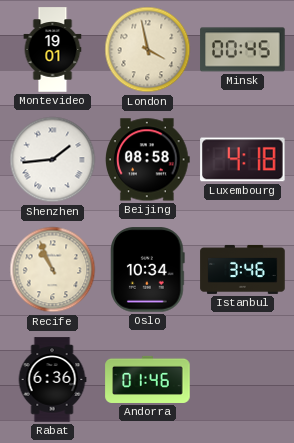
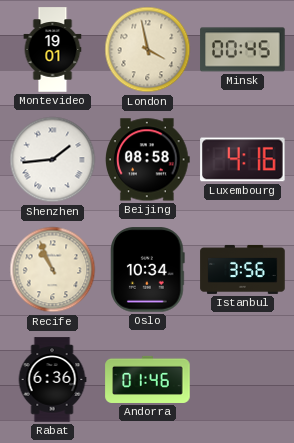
Luxembourg: 4:18 -> 4:16
Istanbul: 3:46 -> 3:56
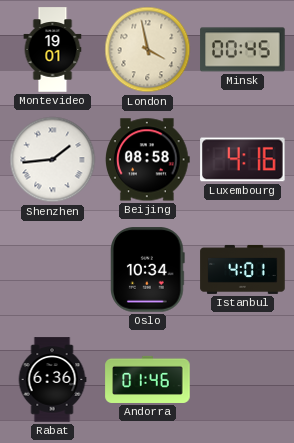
Recife: 10:56 -> none
Istanbul: 3:56 -> 4:01
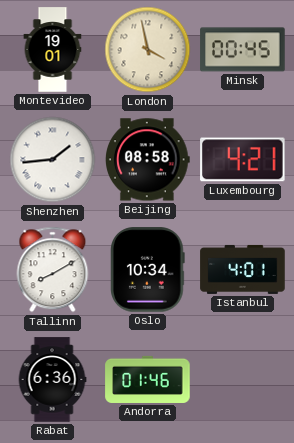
Luxembourg: 4:16 -> 4:21
Tallinn: none -> 8:10
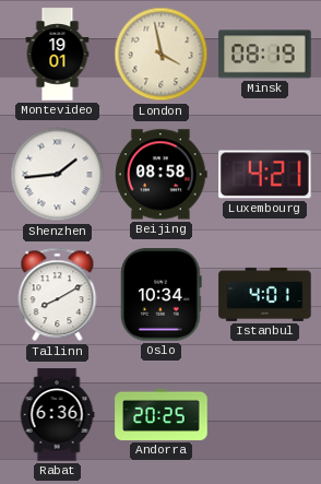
Minsk: 00:45 -> 08:19
Andorra: 01:46 -> 20:25
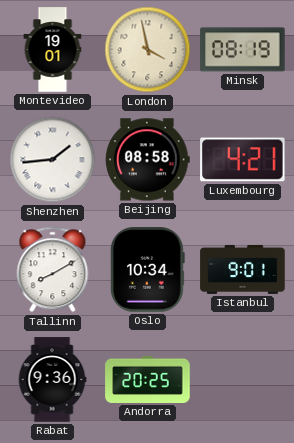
Istanbul: 4:01 -> 9:01
Rabat: 6:36 -> 9:36
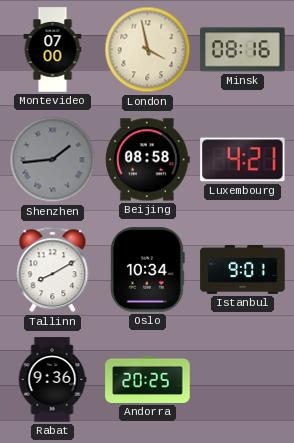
Montevideo: 19:01 -> 07:00
Minsk: 08:19 -> 08:16
Shenzhen dial: white -> grey
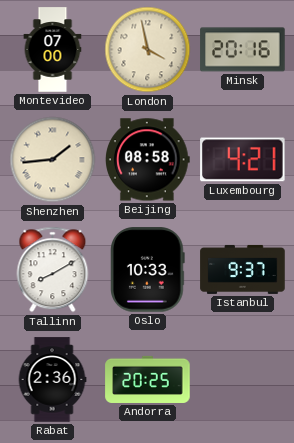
Minsk: 08:16 -> 20:16
Shenzhen dial: grey -> cream
Oslo: 10:34 -> 10:33
Istanbul: 9:01 -> 9:37
Rabat: 9:36 -> 2:36
